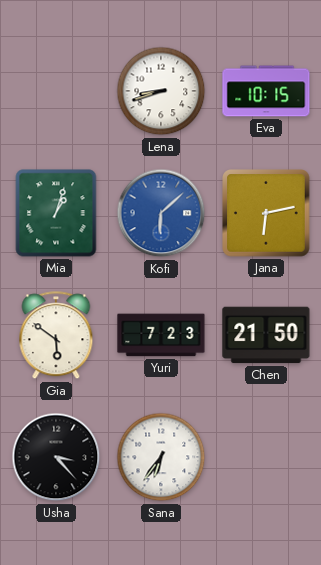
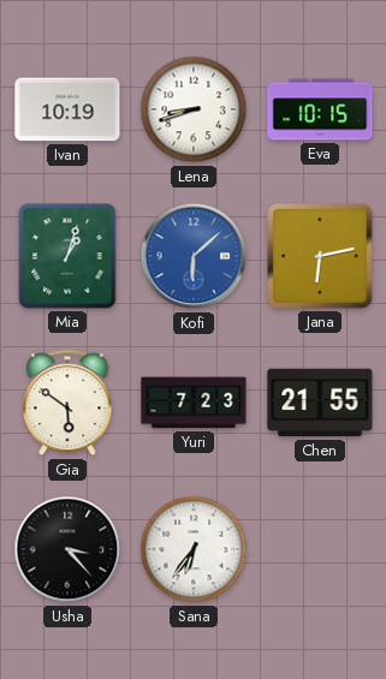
Ivan: none -> 10:19
Chen: 21:50 -> 21:55
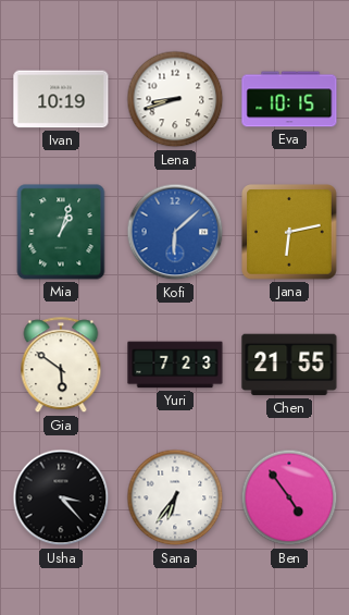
Ben: none -> 4:54
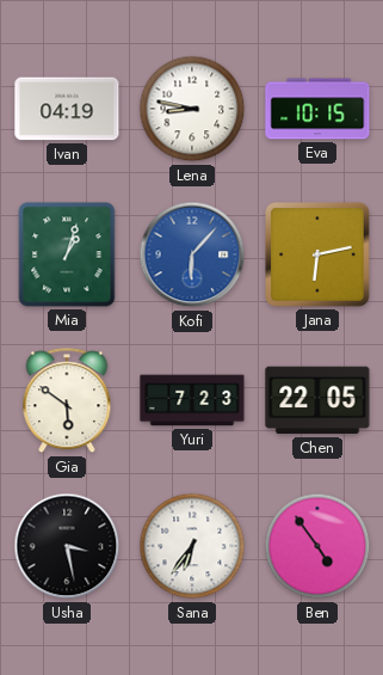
Ivan: 10:19 -> 04:19
Lena: 8:42 -> 8:47
Kofi: 6:08 -> 6:07
Chen: 21:55 -> 22:05
Usha: 3:23 -> 3:28
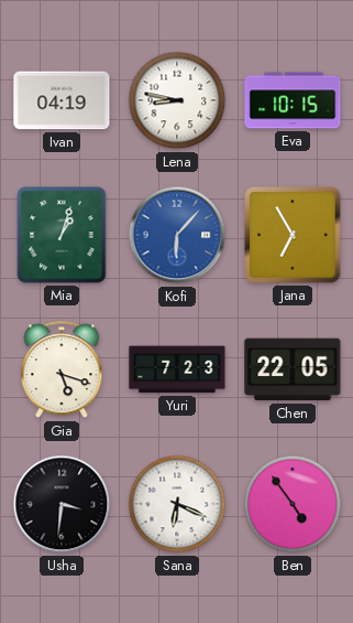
Jana: 6:13 -> 6:55
Gia: 5:51 -> 5:18
Usha: 3:28 -> 3:31
Sana: 6:36 -> 6:19
